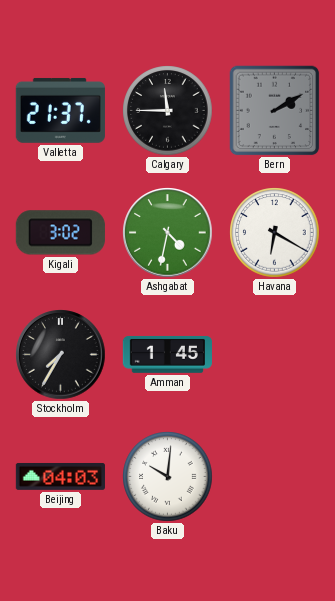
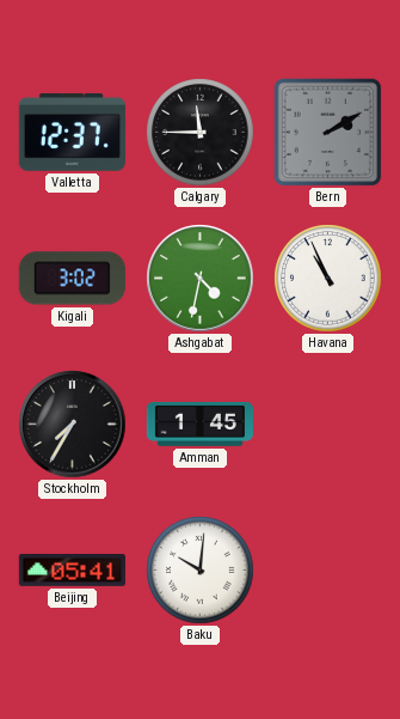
Valletta: 21:37 -> 12:37
Havana: 6:20 -> 10:56
Beijing: 04:03 -> 05:41
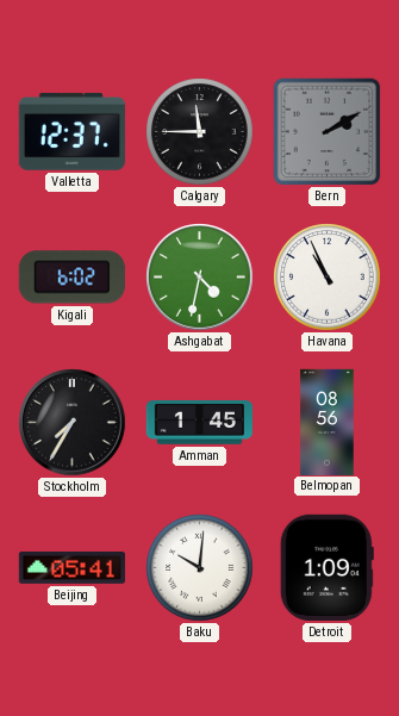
Kigali: 3:02 -> 6:02
Belmopan: none -> 08:56
Detroit: none -> 1:09
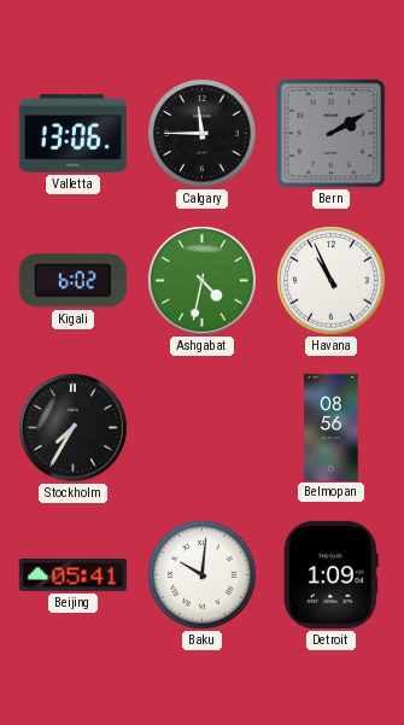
Valletta: 12:37 -> 13:06
Amman: 1:45 -> none
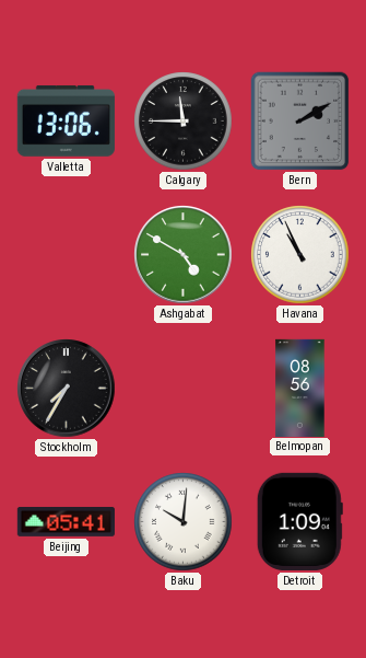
Kigali: 6:02 -> none
Ashgabat: 4:32 -> 4:50
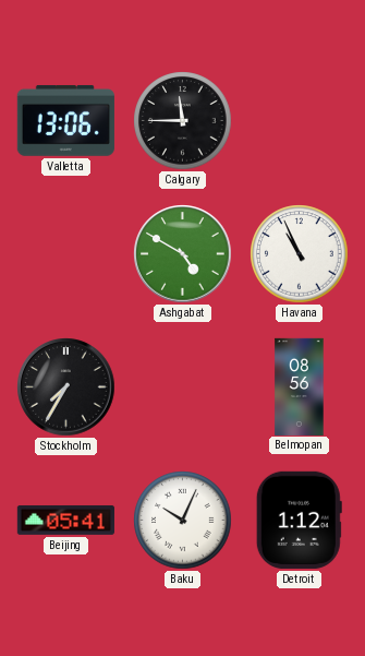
Bern: 2:10 -> none
Baku: 10:01 -> 10:04
Detroit: 1:09 -> 1:12
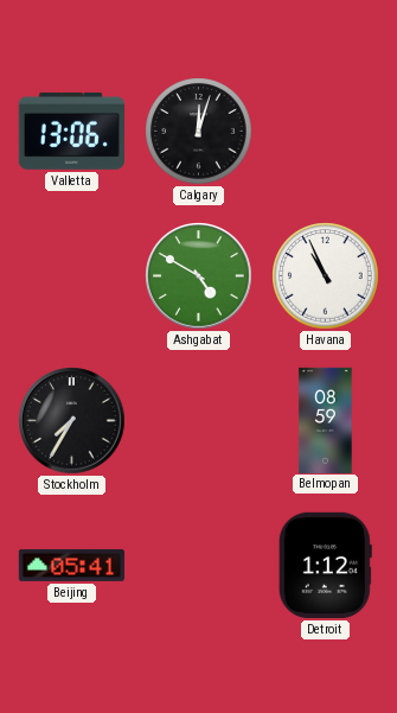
Calgary: 11:45 -> 12:03
Belmopan: 08:56 -> 08:59
Baku: 10:04 -> none
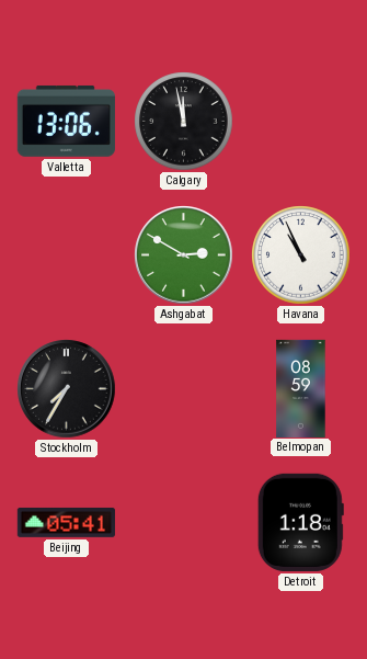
Calgary: 12:03 -> 11:58
Ashgabat: 4:50 -> 2:50
Detroit: 1:12 -> 1:18
